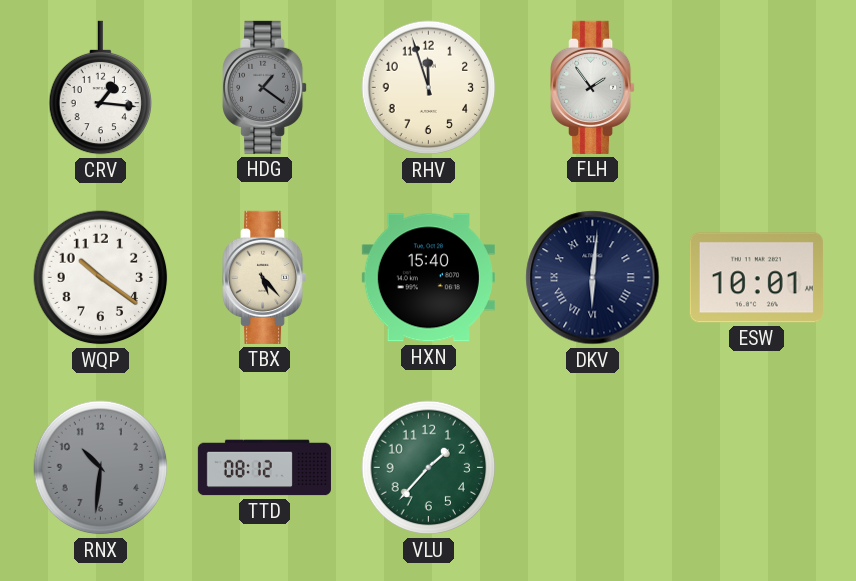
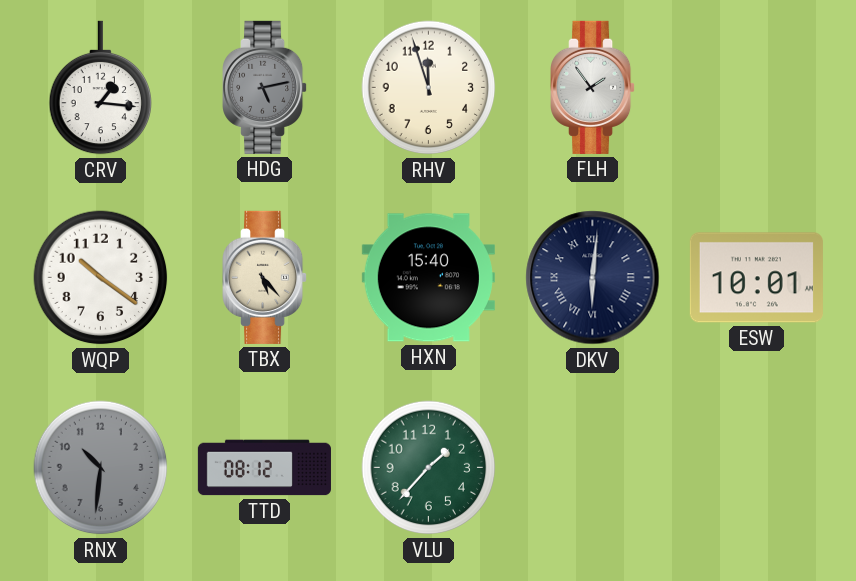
HDG: 1:21 -> 5:13
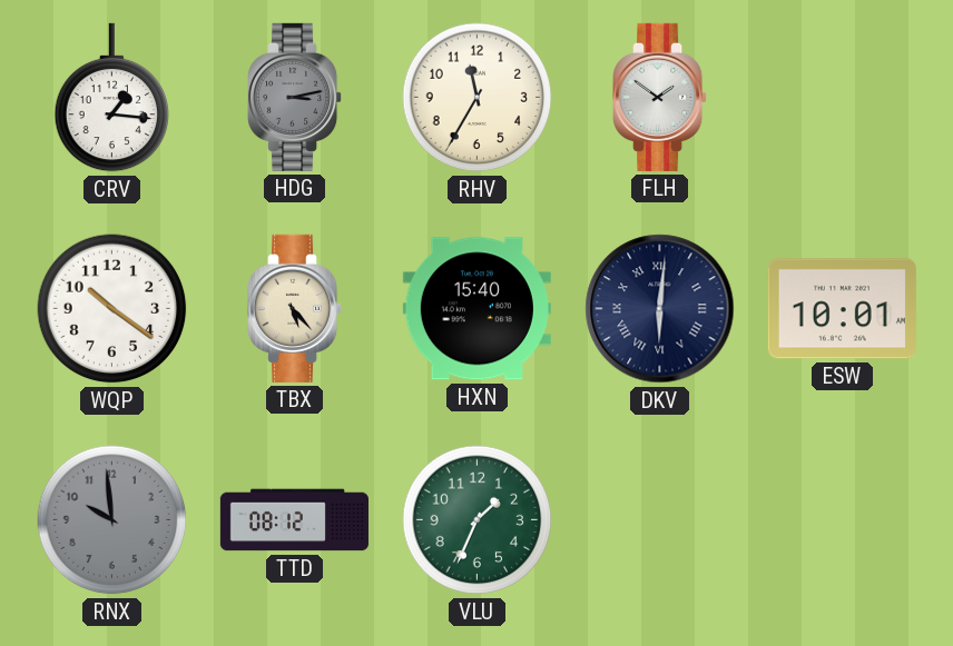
HDG: 5:13 -> 3:13
RHV: 11:57 -> 11:35
FLH: 1:54 -> 1:51
RNX: 10:31 -> 9:59
VLU: 1:37 -> 1:34
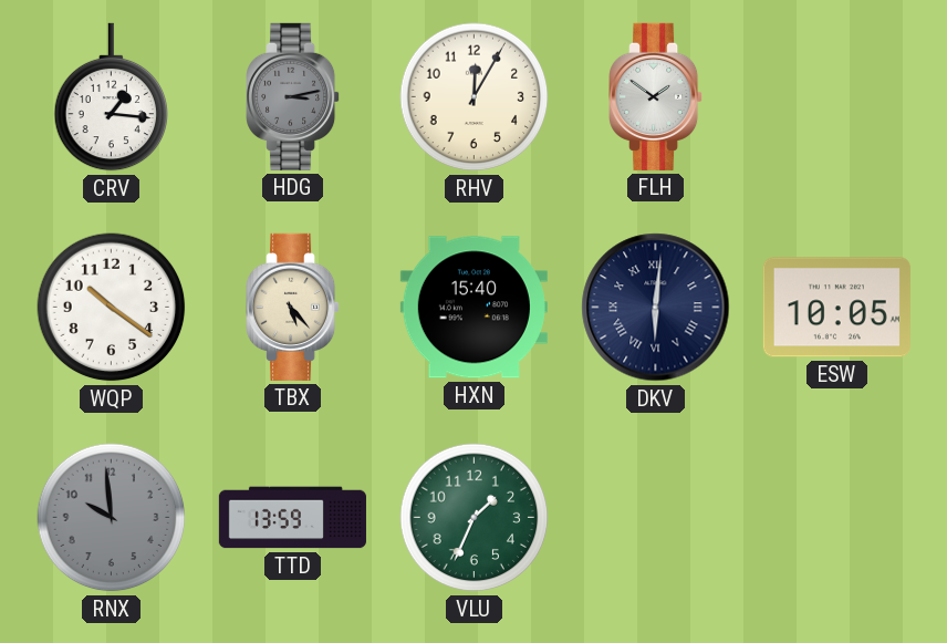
RHV: 11:35 -> 12:05
ESW: 10:01 -> 10:05
TTD: 08:12 -> 13:59
